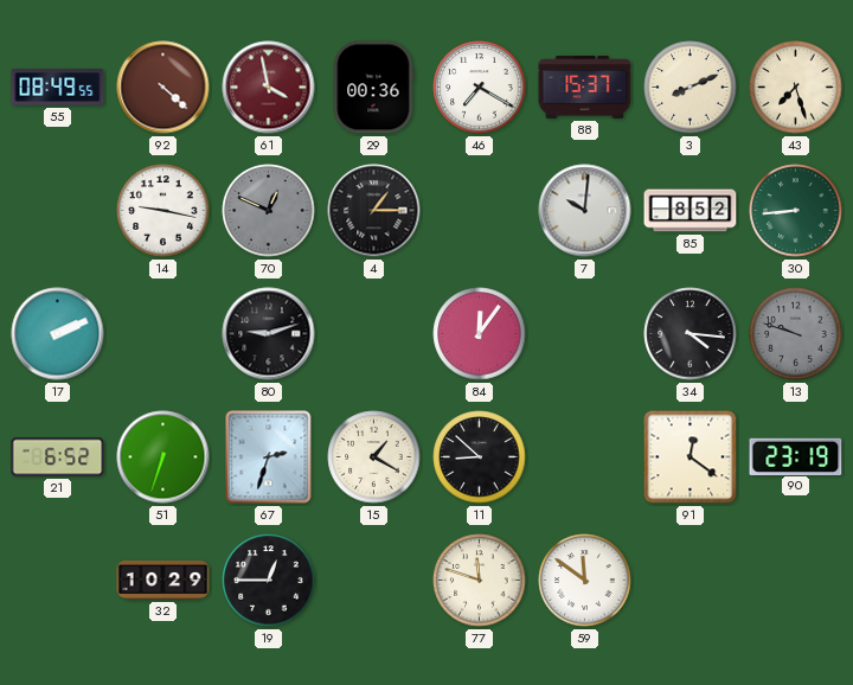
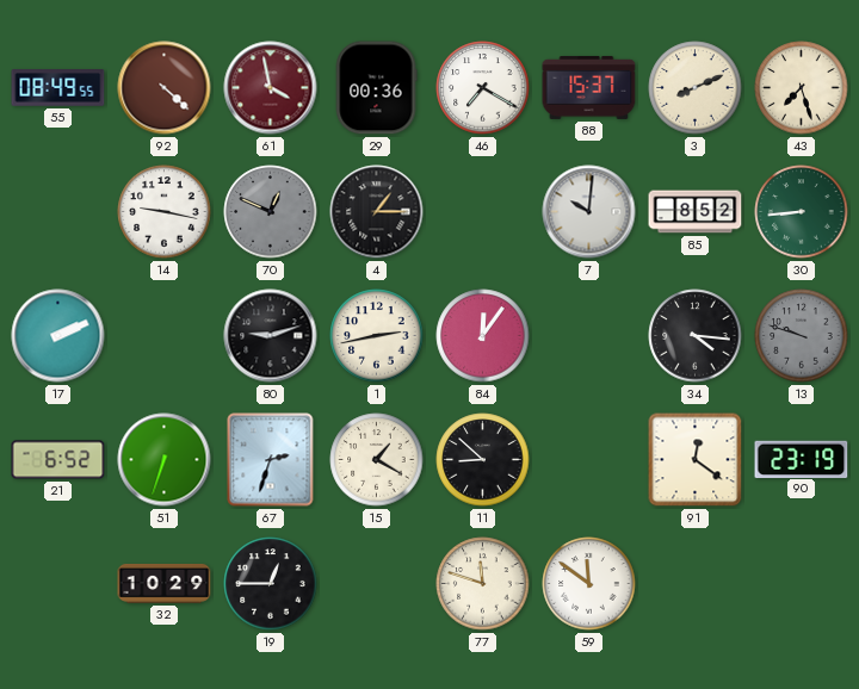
1: none -> 2:43
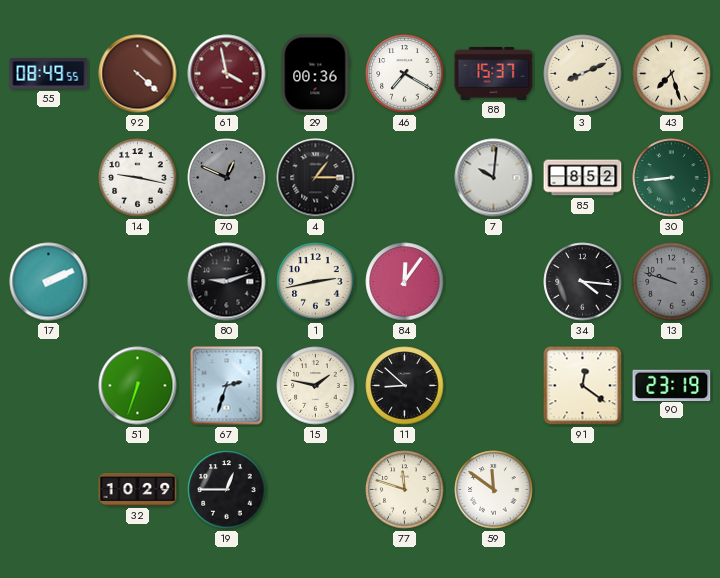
21: 6:52 -> none
15: 1:20 -> 1:47
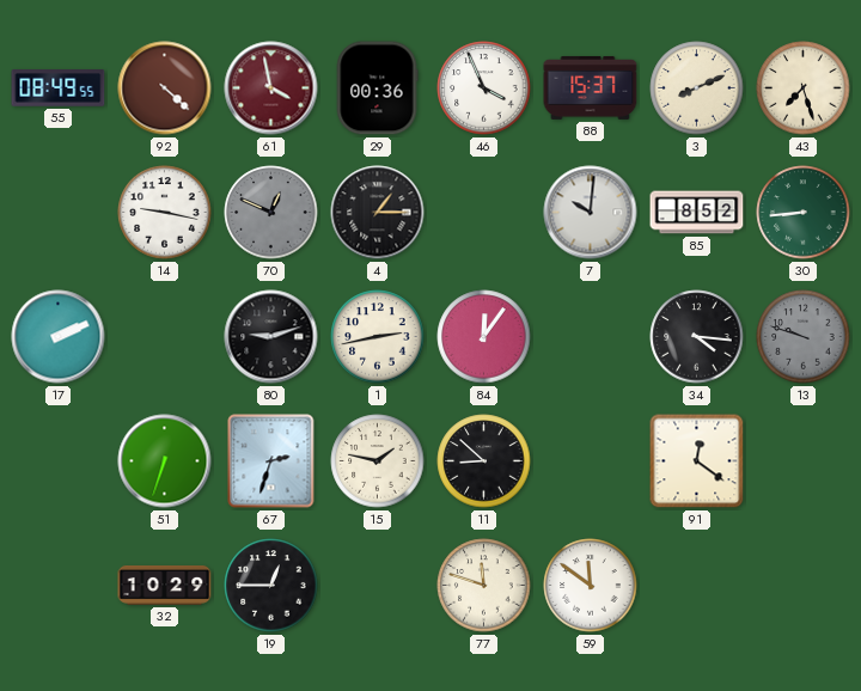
46: 7:20 -> 3:56
90: 23:19 -> none
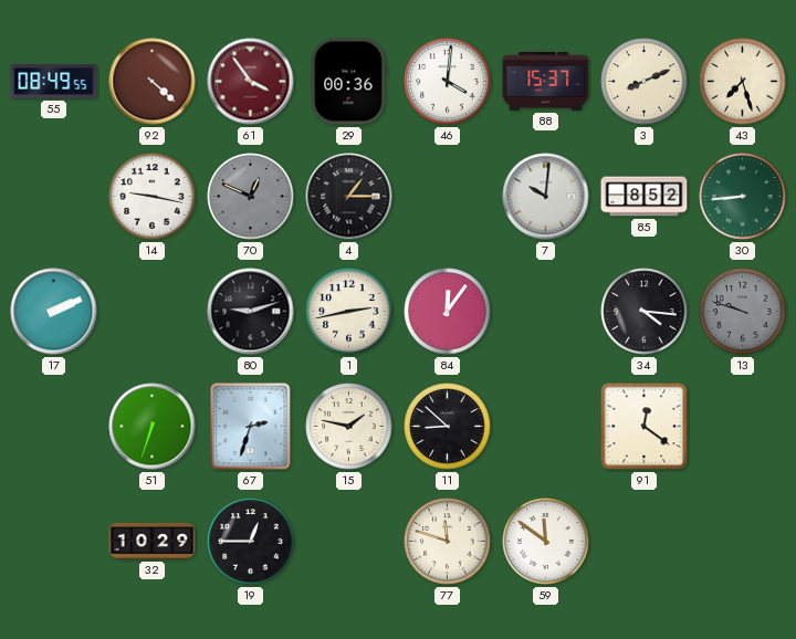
61: 3:58 -> 3:54
46: 3:56 -> 4:01
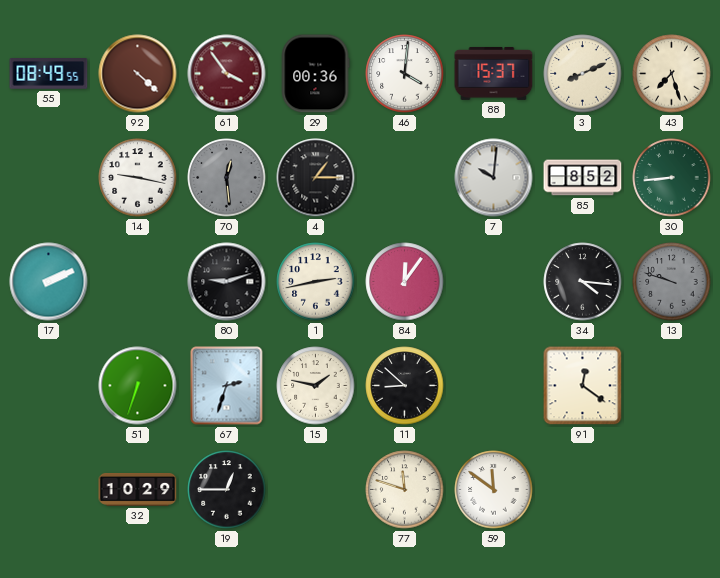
70: 12:49 -> 12:29
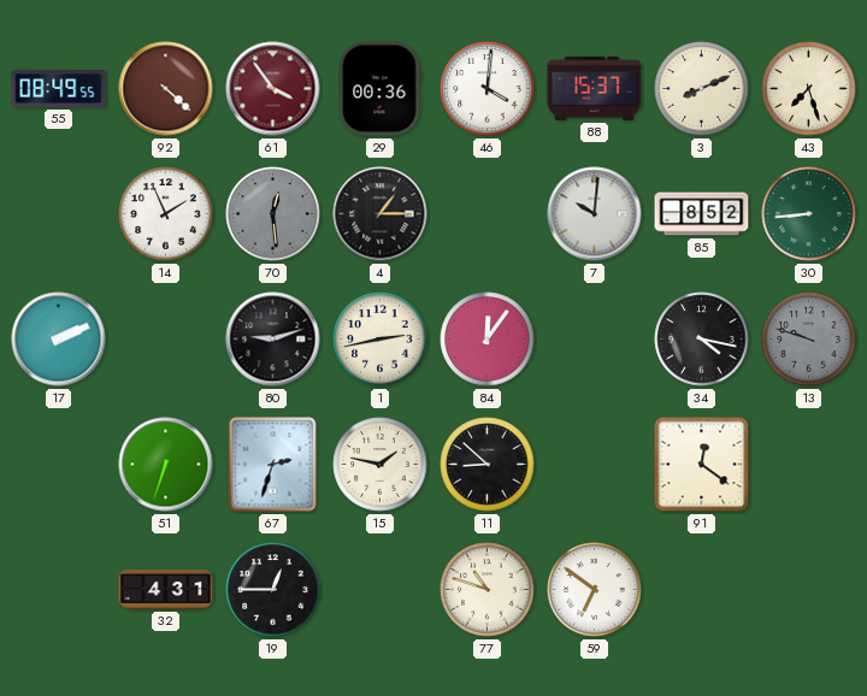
14: 9:17 -> 1:56
34: 4:16 -> 4:17
32: 10:29 -> 4:31
77: 11:48 -> 10:48
59: 11:51 -> 6:51
